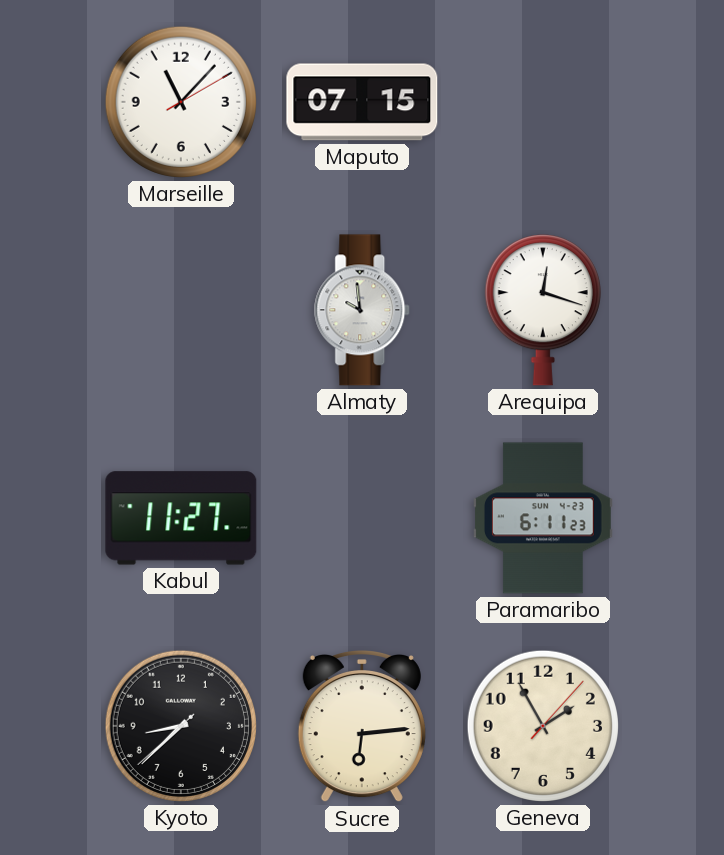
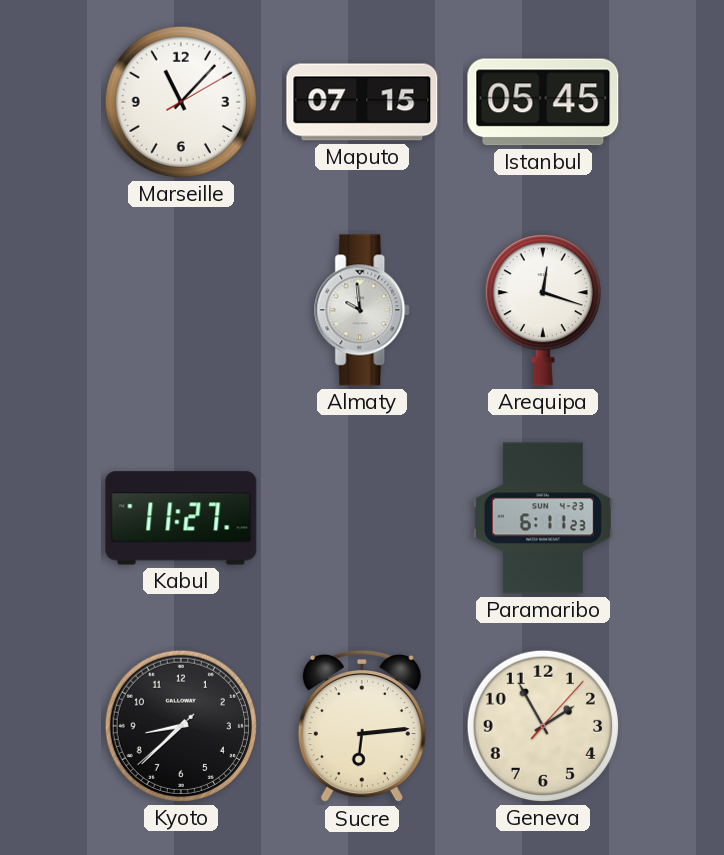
Istanbul: none -> 05:45
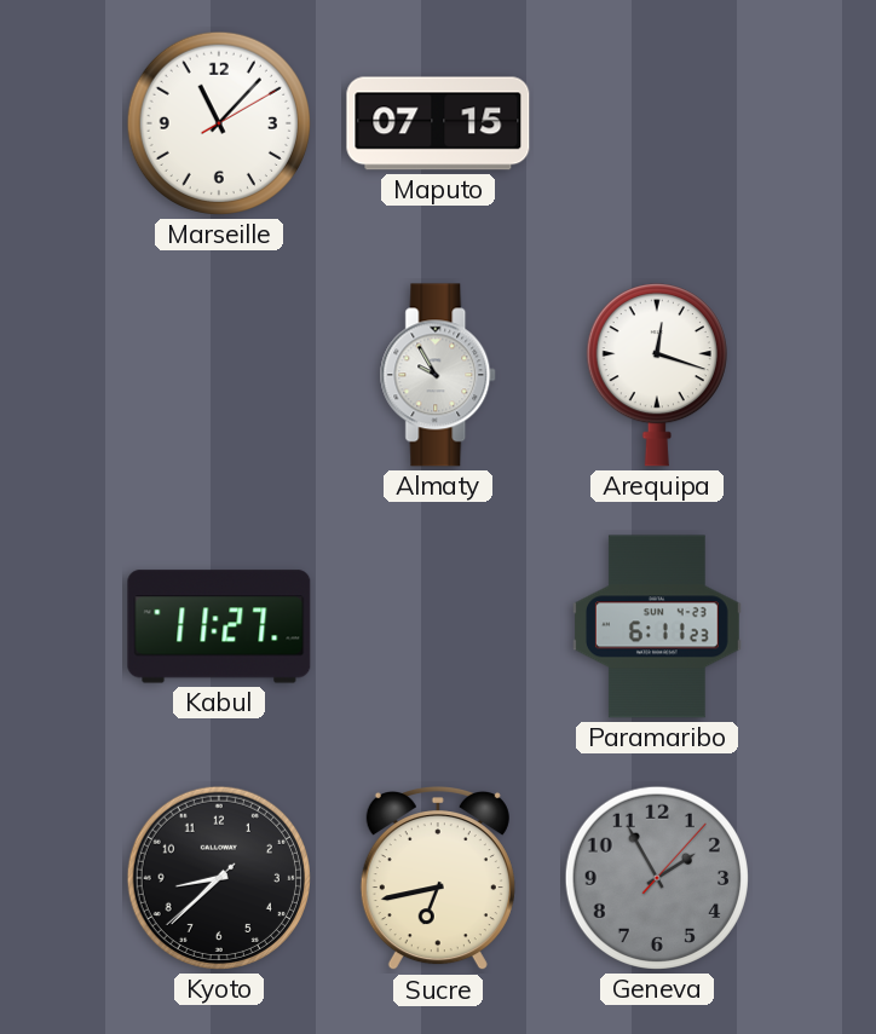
Istanbul: 05:45 -> none
Almaty: 9:59 -> 9:55
Sucre: 6:14 -> 6:43
Geneva dial: cream -> grey
